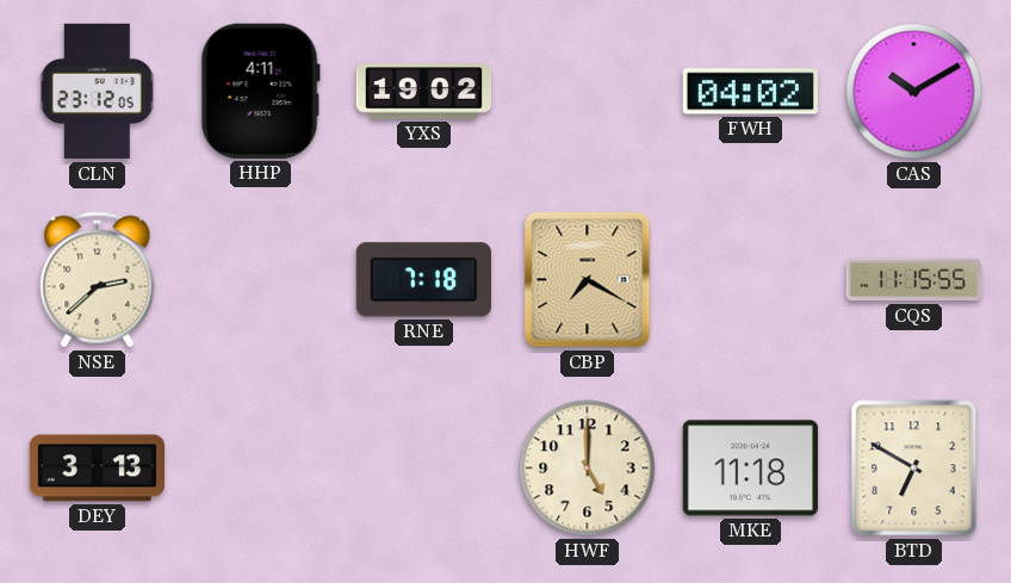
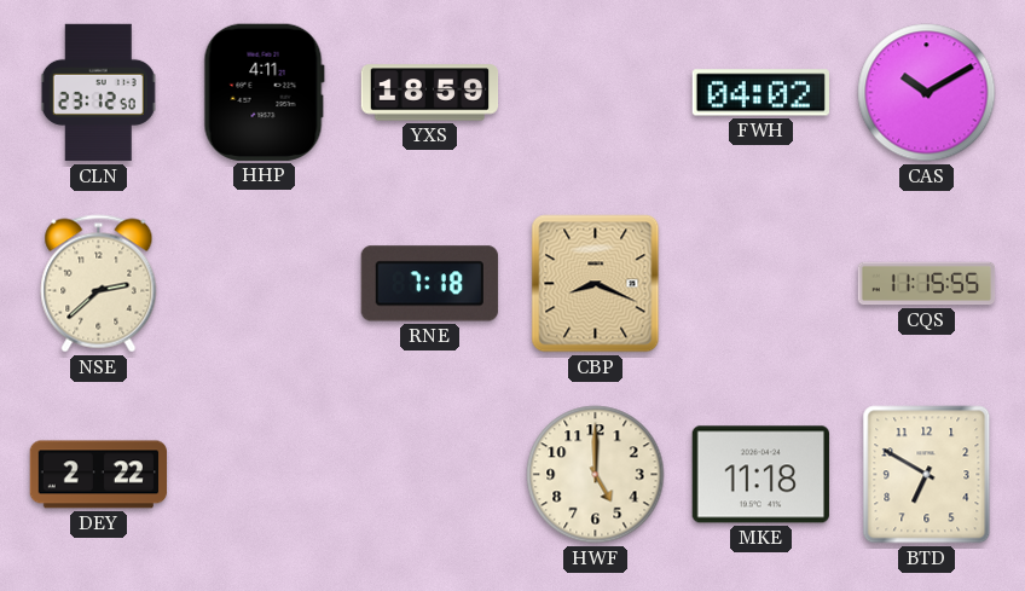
CLN: 23:12:05 -> 23:12:50
YXS: 19:02 -> 18:59
CBP: 7:20 -> 8:19
DEY: 3:13 -> 2:22
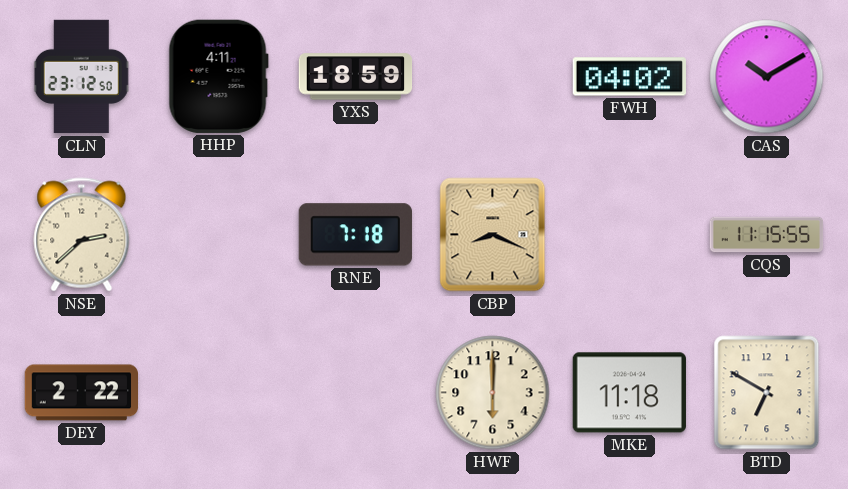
HWF: 5:00 -> 6:00
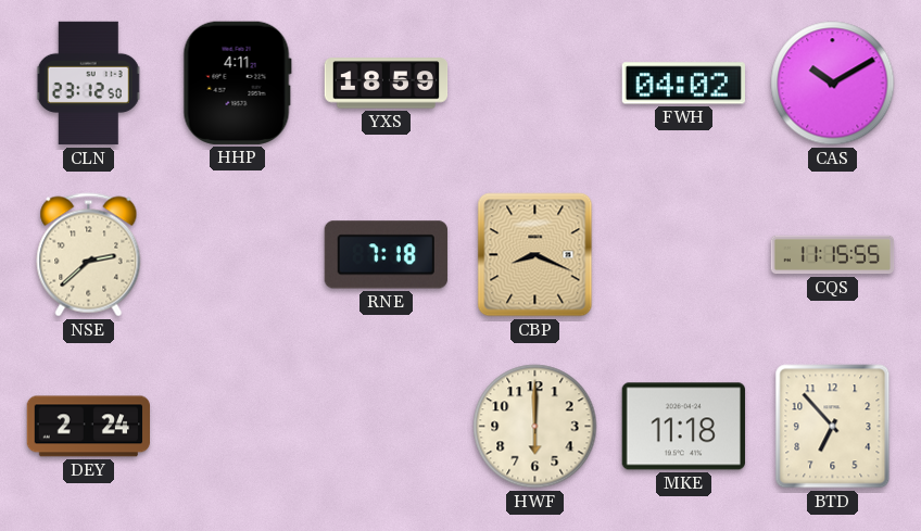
DEY: 2:22 -> 2:24
BTD: 6:50 -> 6:53
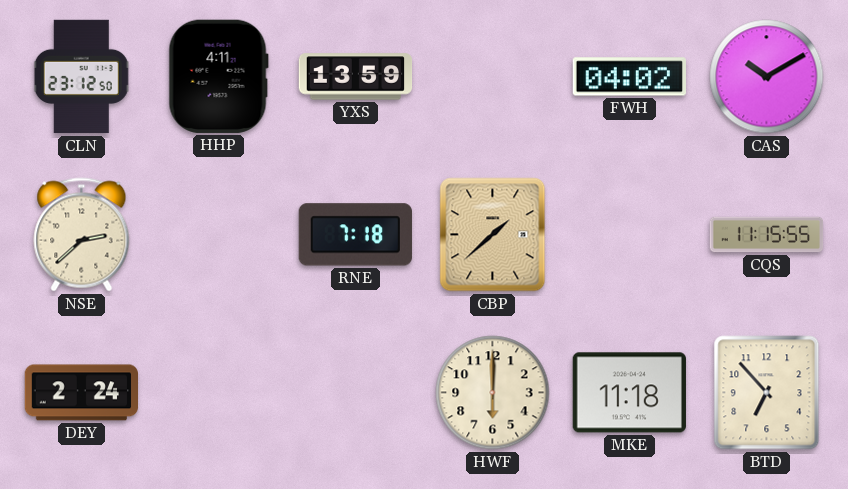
YXS: 18:59 -> 13:59
CBP: 8:19 -> 1:38
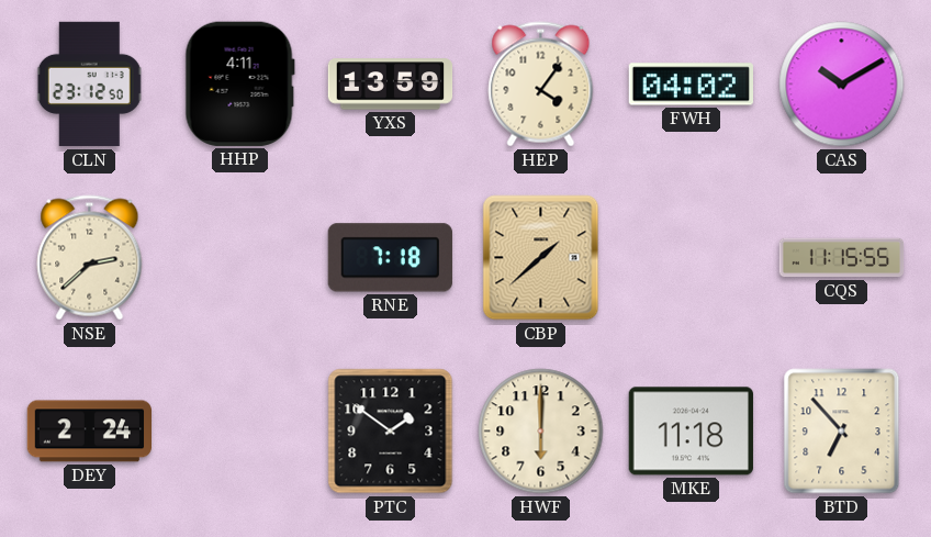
HEP: none -> 4:06
PTC: none -> 1:51
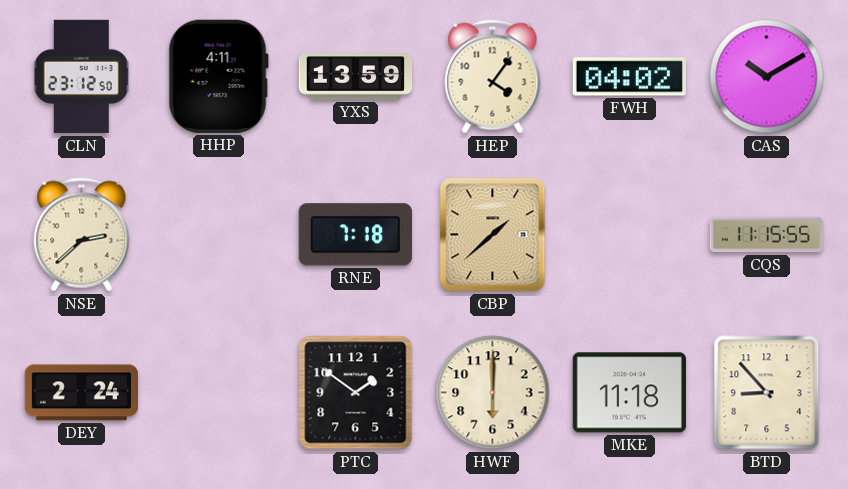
BTD: 6:53 -> 8:53
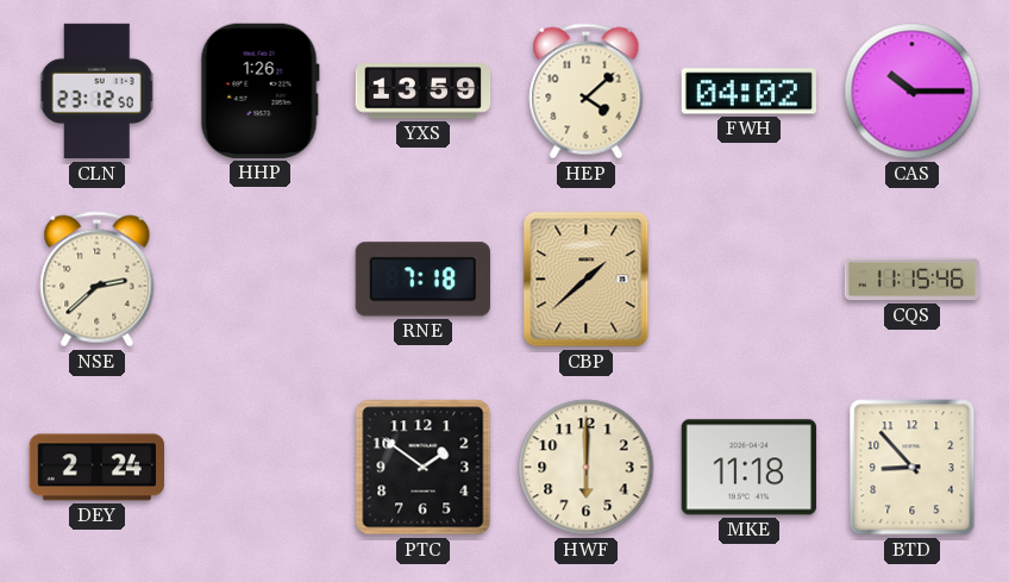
HHP: 4:11 -> 1:26
HEP: 4:06 -> 4:08
CAS: 10:10 -> 10:15
CQS: 11:15:55 -> 11:15:46
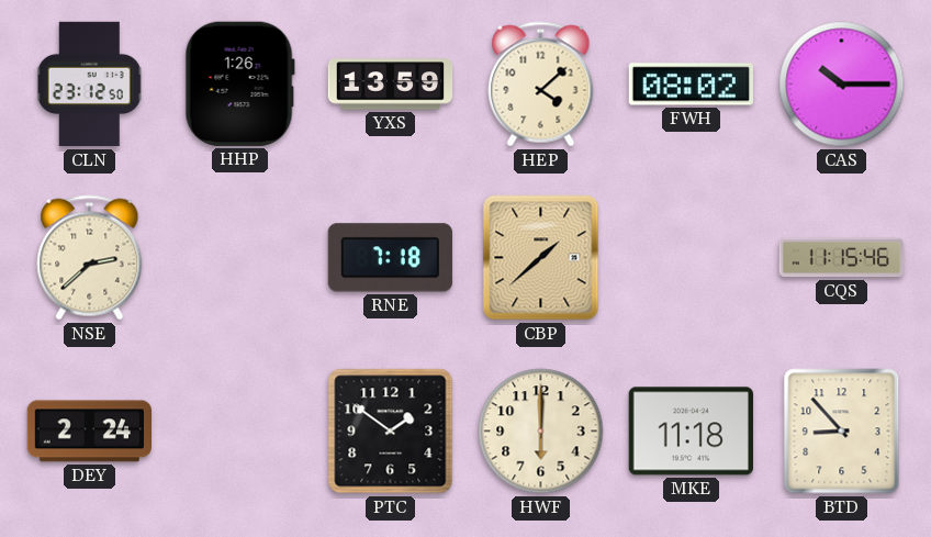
FWH: 04:02 -> 08:02
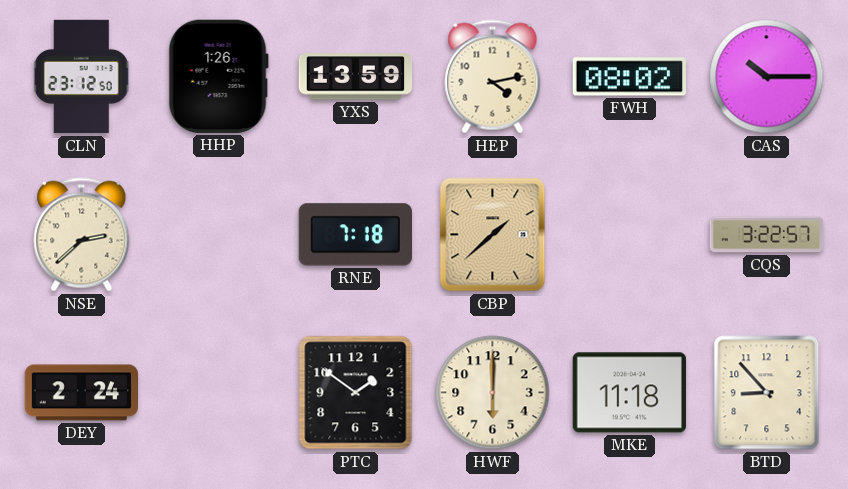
HEP: 4:08 -> 4:13
CQS: 11:15 -> 3:22
